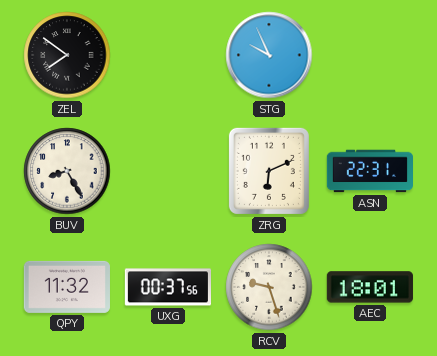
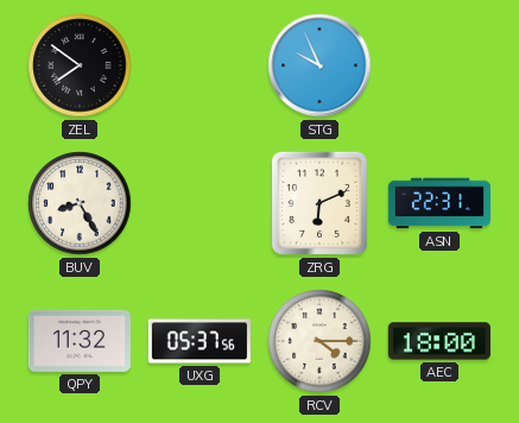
UXG: 00:37 -> 05:37
RCV: 9:27 -> 4:15
AEC: 18:01 -> 18:00
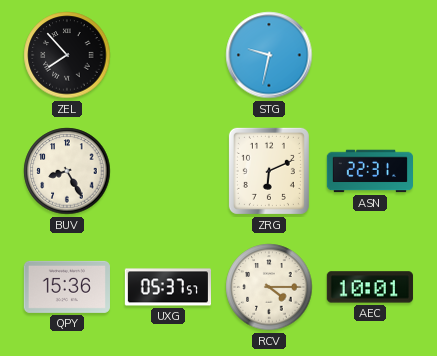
ZEL: 7:51 -> 7:53
STG: 9:56 -> 9:32
QPY: 11:32 -> 15:36
UXG: 05:37:56 -> 05:37:57
AEC: 18:00 -> 10:01
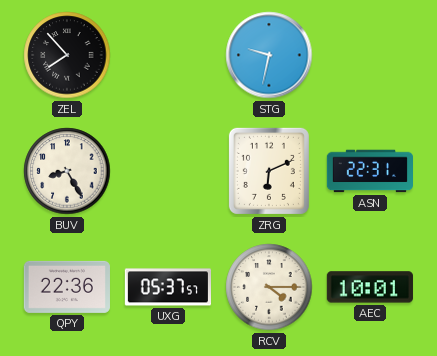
QPY: 15:36 -> 22:36
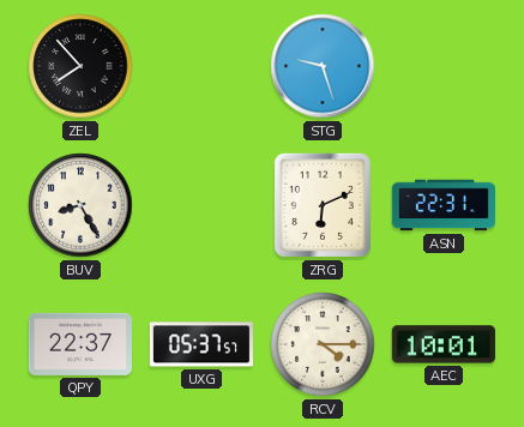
STG: 9:32 -> 9:27
QPY: 22:36 -> 22:37
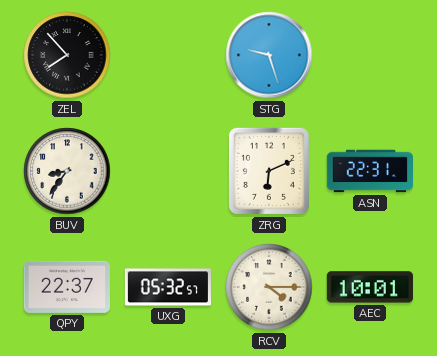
BUV: 8:25 -> 8:36
UXG: 05:37 -> 05:32
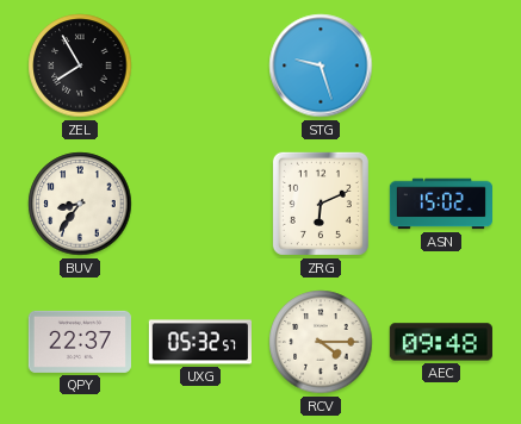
ZEL: 7:53 -> 7:55
ASN: 22:31 -> 15:02
AEC: 10:01 -> 09:48
